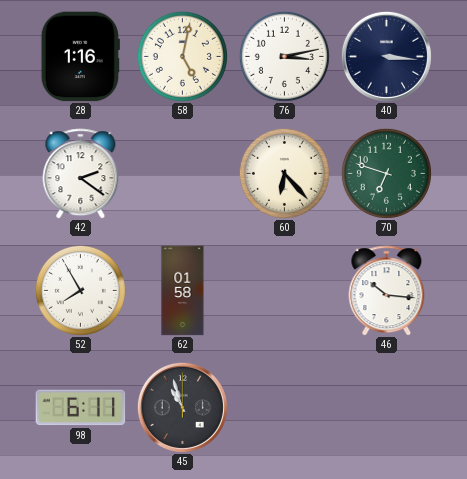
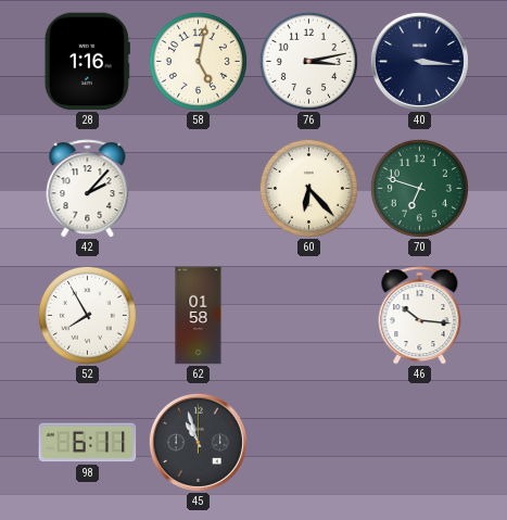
42: 2:21 -> 2:07
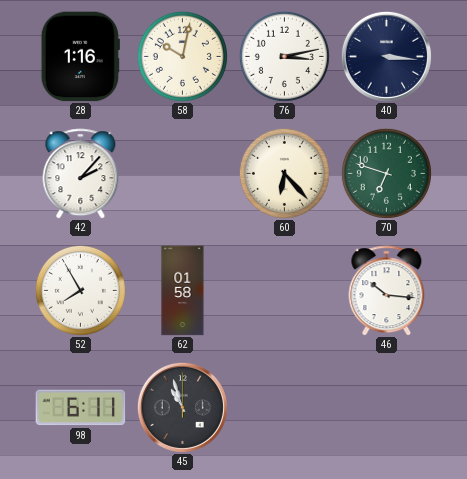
58: 5:02 -> 10:02
